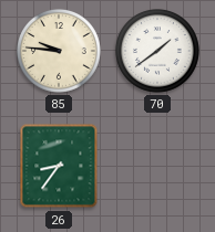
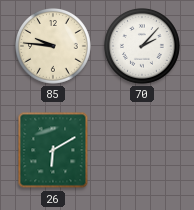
70: 1:39 -> 2:07
26: 8:36 -> 6:10
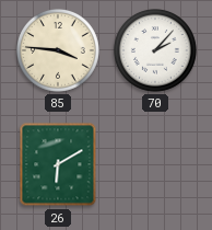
85: 9:46 -> 3:46
